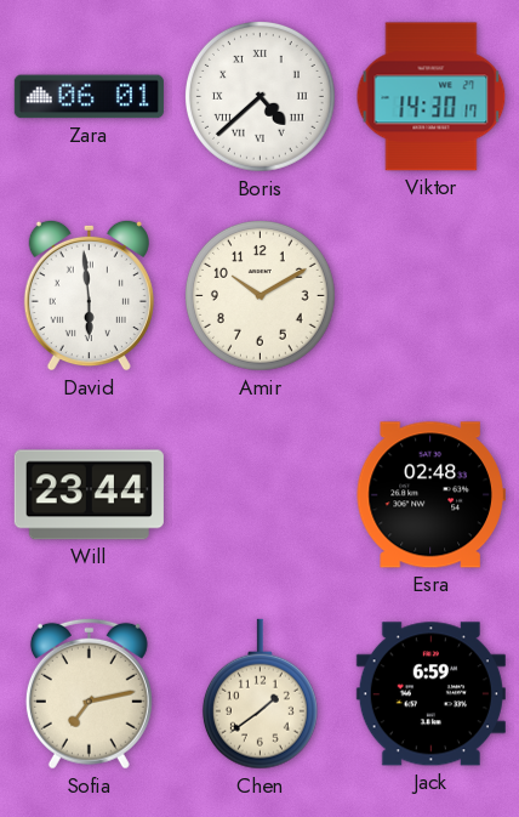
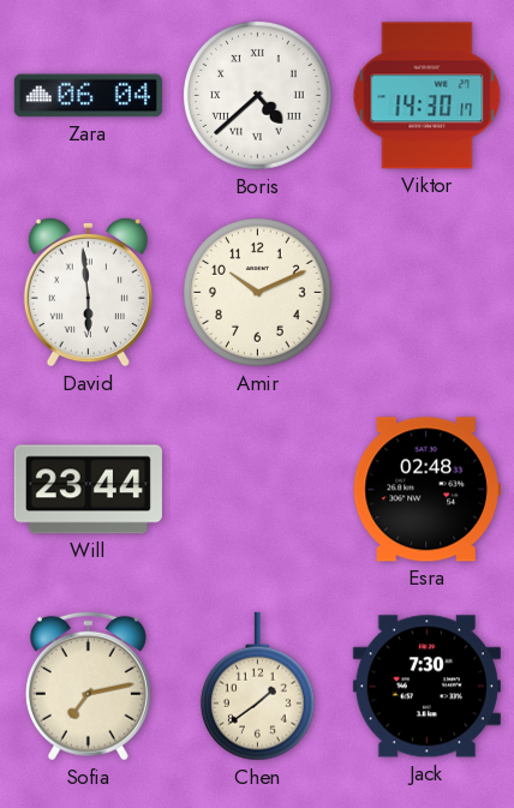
Zara: 06:01 -> 06:04
Amir: 10:10 -> 10:11
Jack: 6:59 -> 7:30
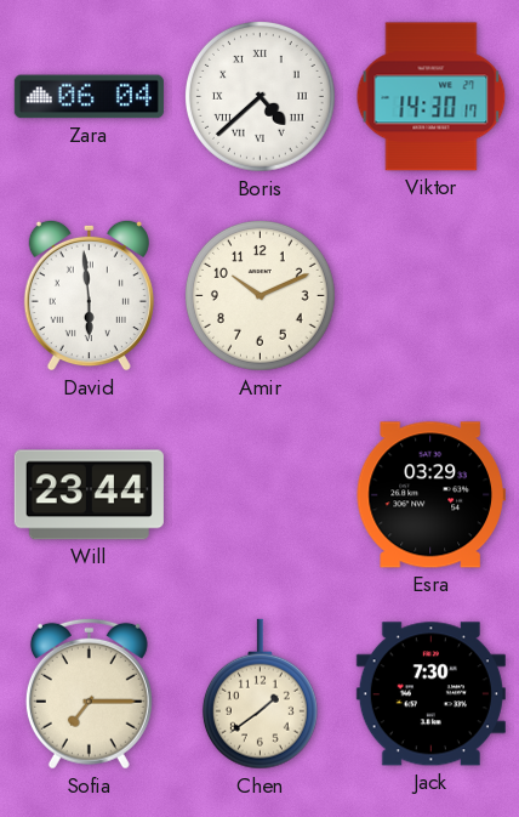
Esra: 02:48 -> 03:29
Sofia: 7:13 -> 7:15
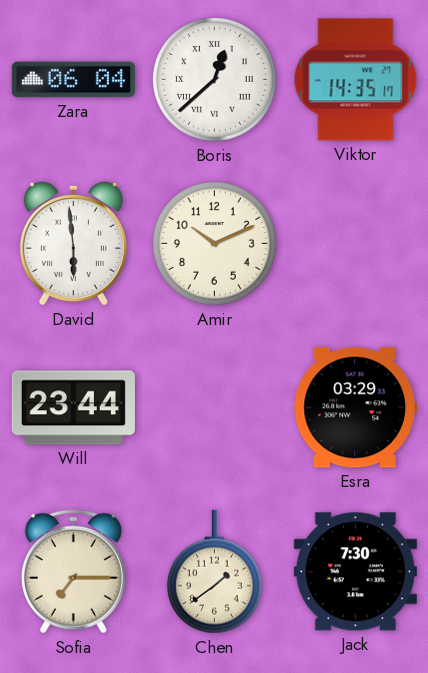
Boris: 4:38 -> 12:38
Viktor: 14:30 -> 14:35
